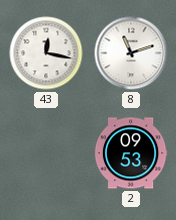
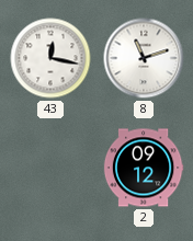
2: 09:53 -> 09:12
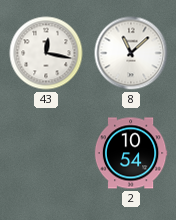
8: 11:12 -> 11:08
2: 09:12 -> 10:54
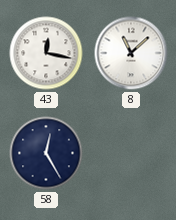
58: none -> 12:25
2: 10:54 -> none
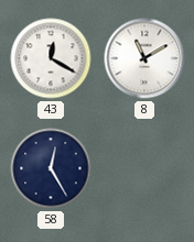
43: 12:17 -> 12:20
8: 11:08 -> 11:10
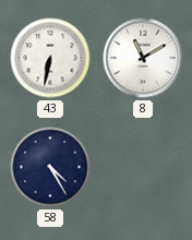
43: 12:20 -> 6:32
58: 12:25 -> 4:25
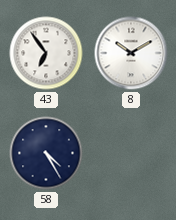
43: 6:32 -> 6:54
8: 11:10 -> 10:10
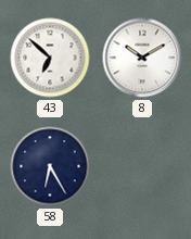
43: 6:54 -> 6:52
58: 4:25 -> 6:25
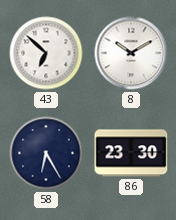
86: none -> 23:30
